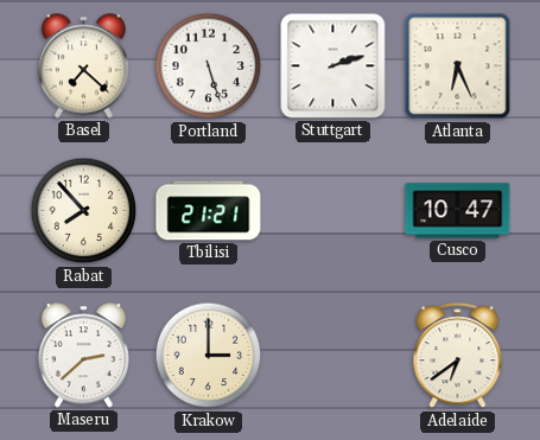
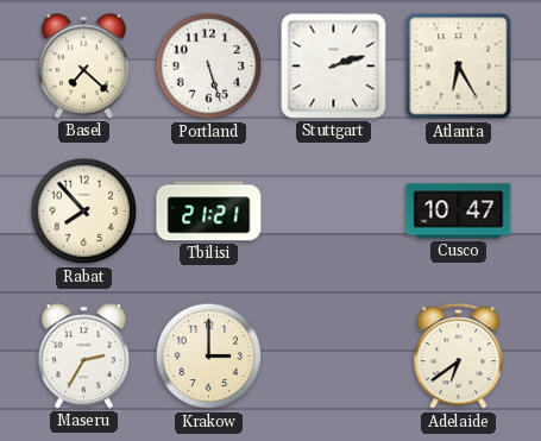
Atlanta: 6:26 -> 6:25
Maseru: 2:38 -> 2:35
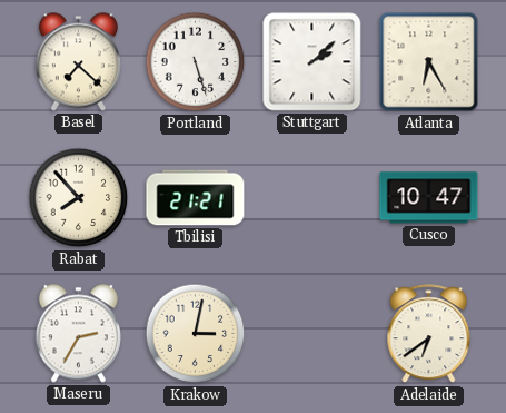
Stuttgart: 2:12 -> 2:08
Krakow: 3:00 -> 3:02
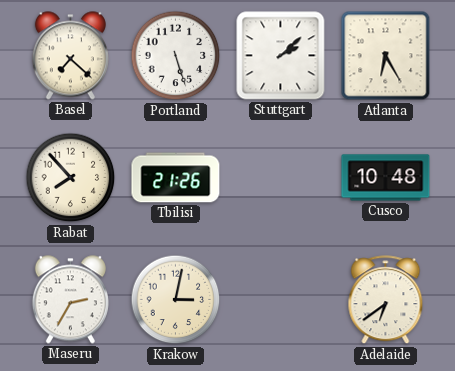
Tbilisi: 21:21 -> 21:26
Cusco: 10:47 -> 10:48
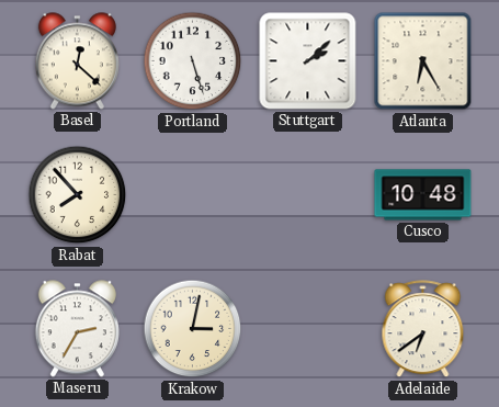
Basel: 7:22 -> 12:22
Tbilisi: 21:26 -> none
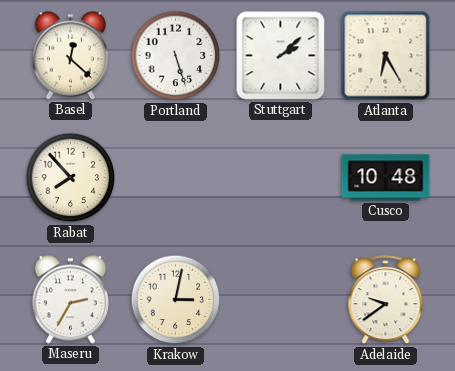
Adelaide: 6:39 -> 9:39
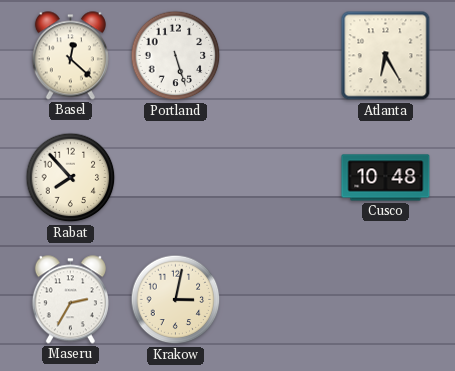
Stuttgart: 2:08 -> none
Adelaide: 9:39 -> none
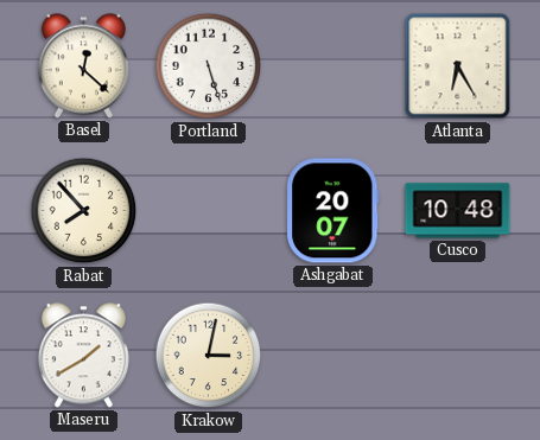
Ashgabat: none -> 20:07
Maseru: 2:35 -> 1:40
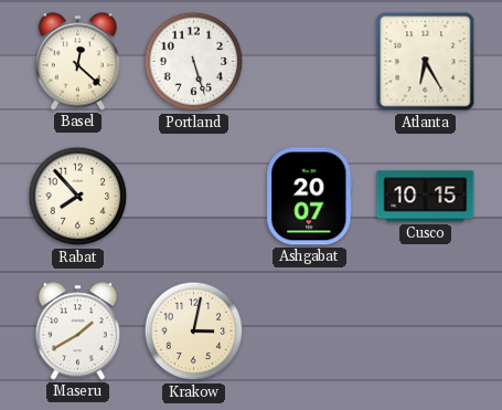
Cusco: 10:48 -> 10:15
